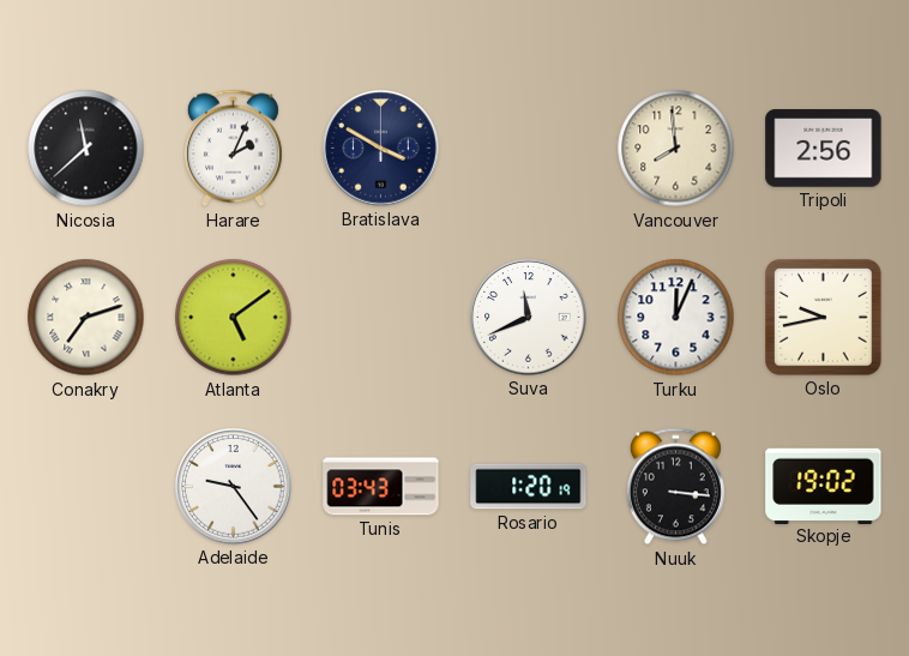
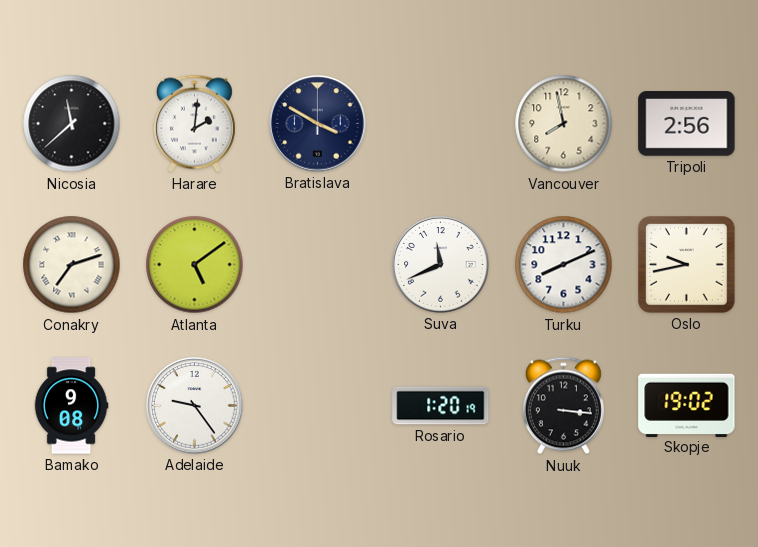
Harare: 2:04 -> 2:01
Vancouver: 7:59 -> 7:58
Turku: 12:04 -> 8:11
Bamako: none -> 9:08
Tunis: 03:43 -> none
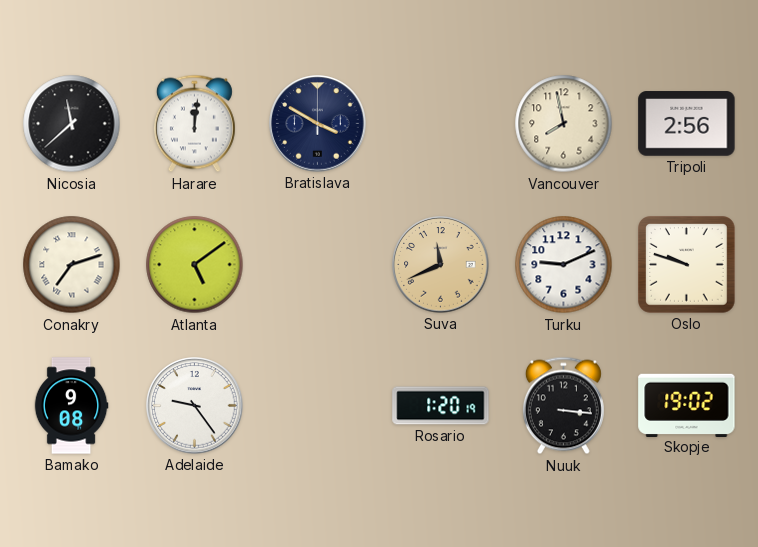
Harare: 2:01 -> 12:01
Suva dial: white -> champagne
Turku: 8:11 -> 9:11
Oslo: 9:43 -> 9:48
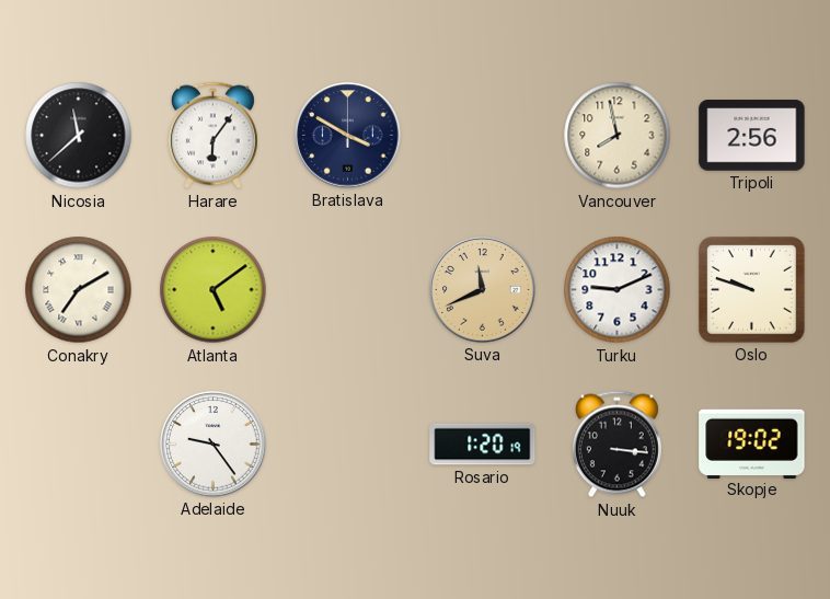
Harare: 12:01 -> 6:06
Conakry: 7:12 -> 7:10
Bamako: 9:08 -> none
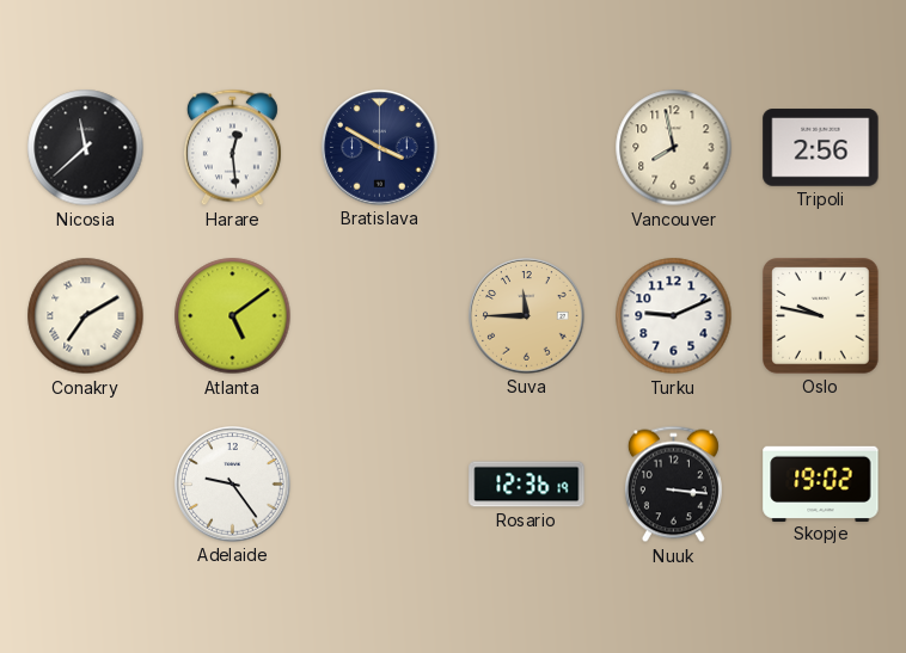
Harare: 6:06 -> 12:29
Suva: 11:41 -> 11:45
Oslo: 9:48 -> 9:47
Rosario: 1:20 -> 12:36
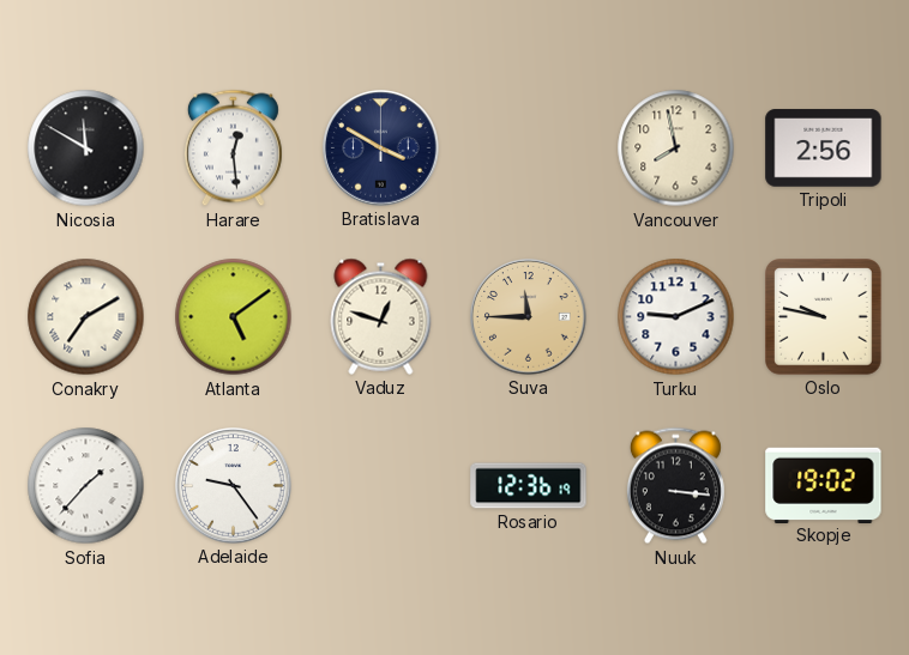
Nicosia: 11:38 -> 11:50
Vaduz: none -> 12:48
Sofia: none -> 1:37
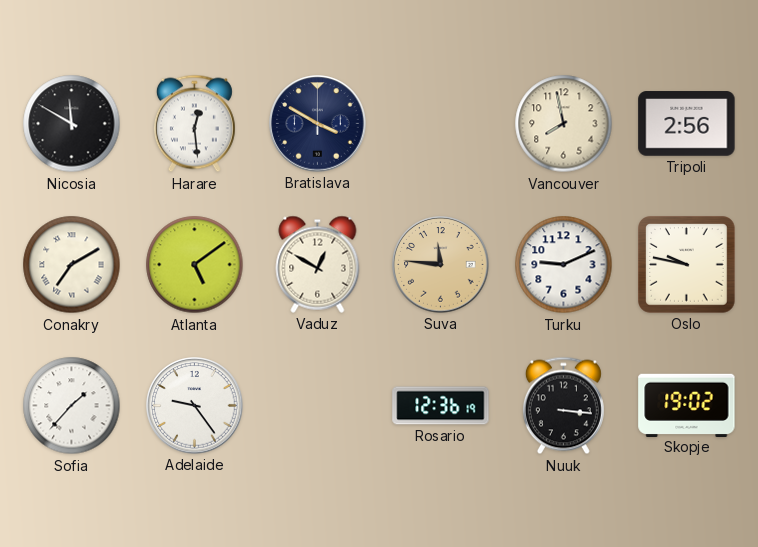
Vaduz: 12:48 -> 12:50
Suva: 11:45 -> 11:46
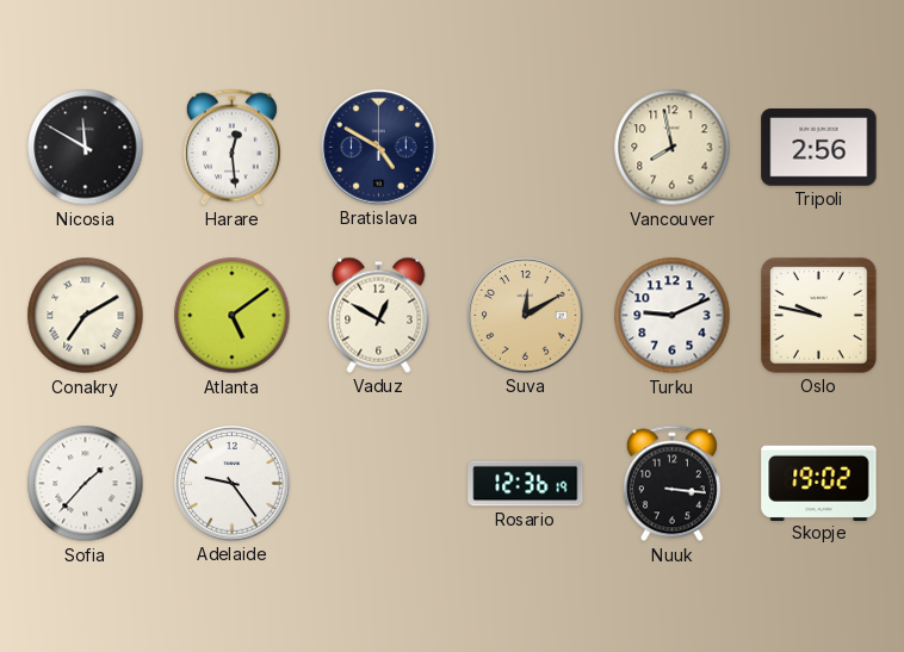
Bratislava: 3:50 -> 4:50
Suva: 11:46 -> 12:10
